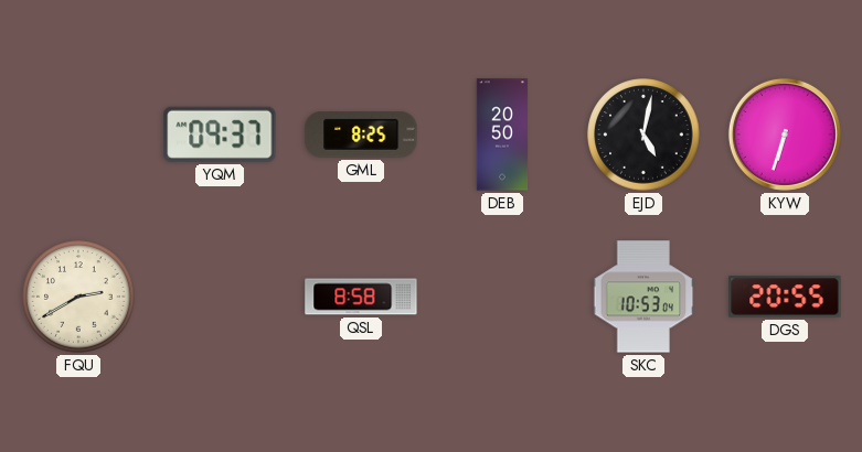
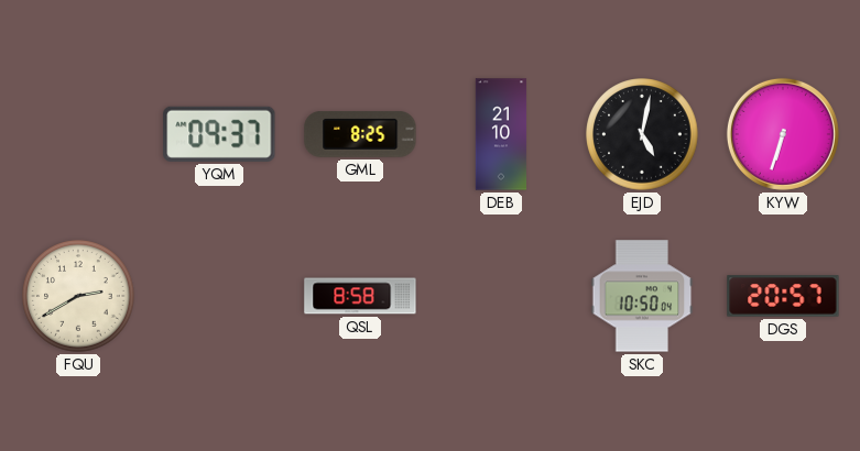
DEB: 20:50 -> 21:10
SKC: 10:53 -> 10:50
DGS: 20:55 -> 20:57
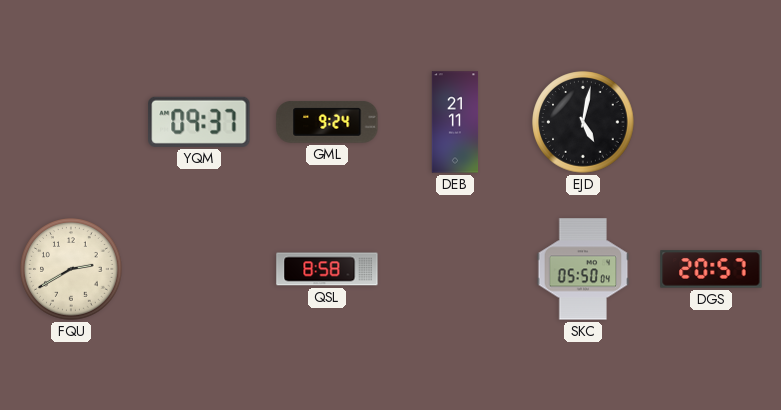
GML: 8:25 -> 9:24
DEB: 21:10 -> 21:11
KYW: 6:33 -> none
SKC: 10:50 -> 05:50
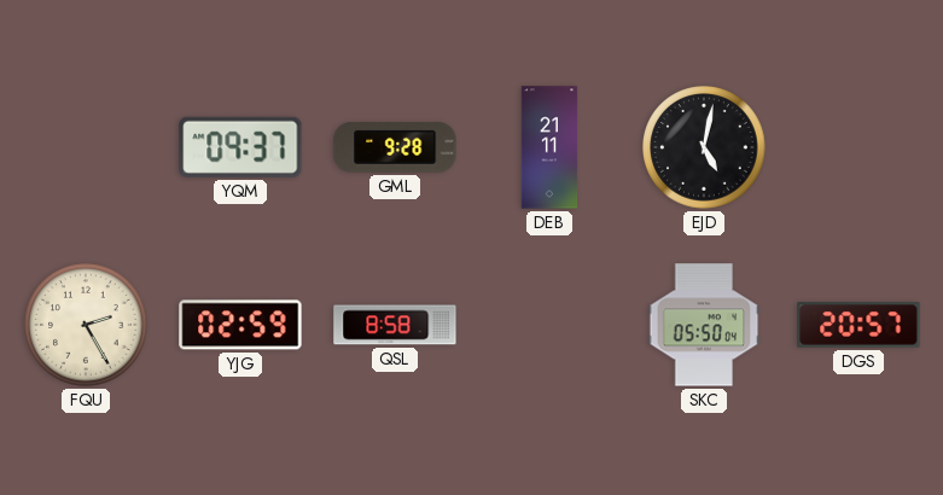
GML: 9:24 -> 9:28
FQU: 2:40 -> 2:25
YJG: none -> 02:59
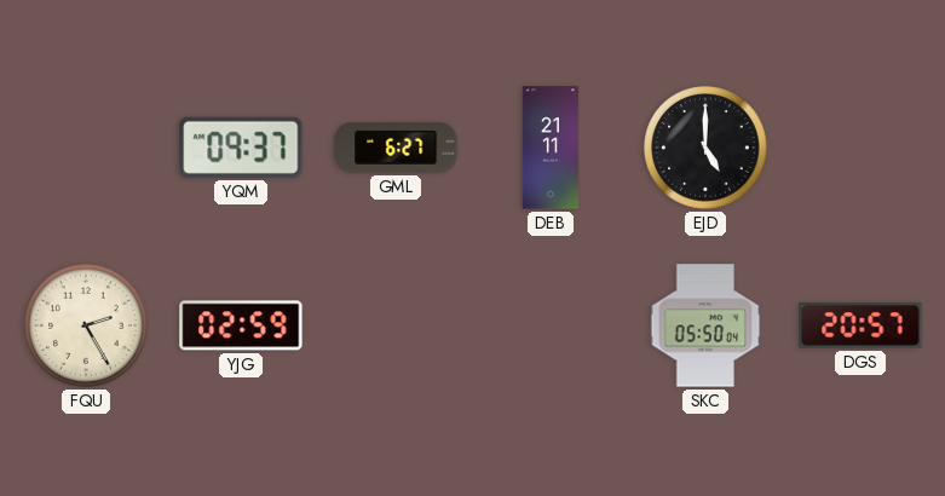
GML: 9:28 -> 6:27
EJD: 5:02 -> 5:00
QSL: 8:58 -> none
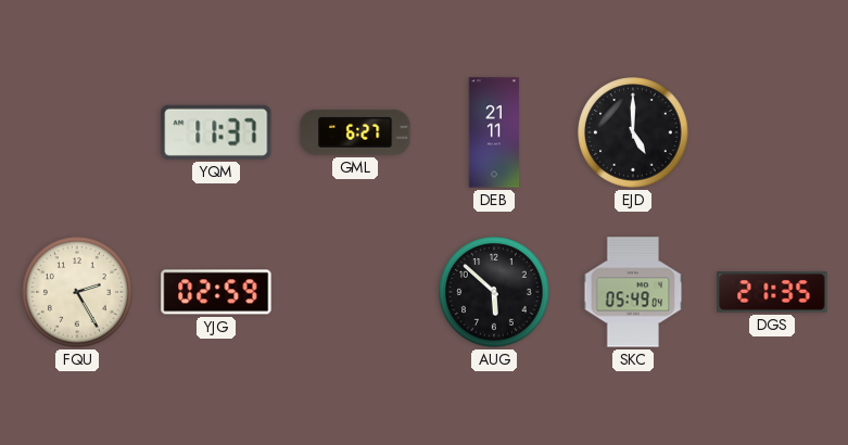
YQM: 09:37 -> 11:37
AUG: none -> 5:52
SKC: 05:50 -> 05:49
DGS: 20:57 -> 21:35
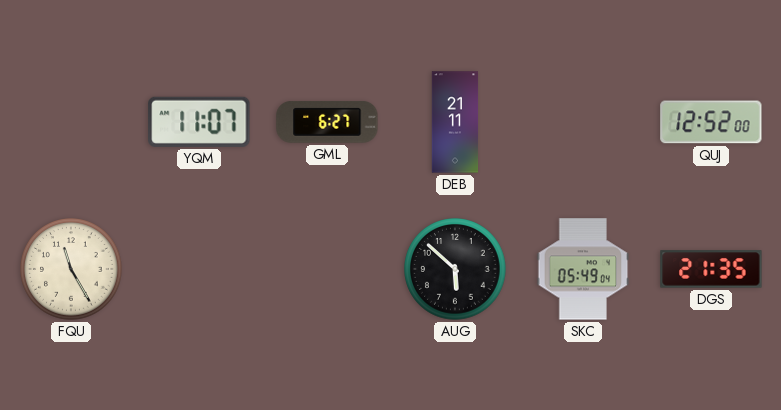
YQM: 11:37 -> 11:07
EJD: 5:00 -> none
QUJ: none -> 12:52
FQU: 2:25 -> 11:25
YJG: 02:59 -> none
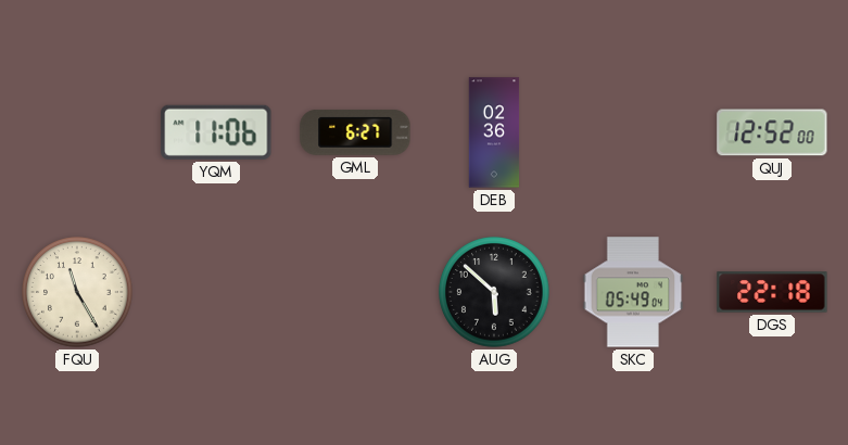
YQM: 11:07 -> 11:06
DEB: 21:11 -> 02:36
DGS: 21:35 -> 22:18
